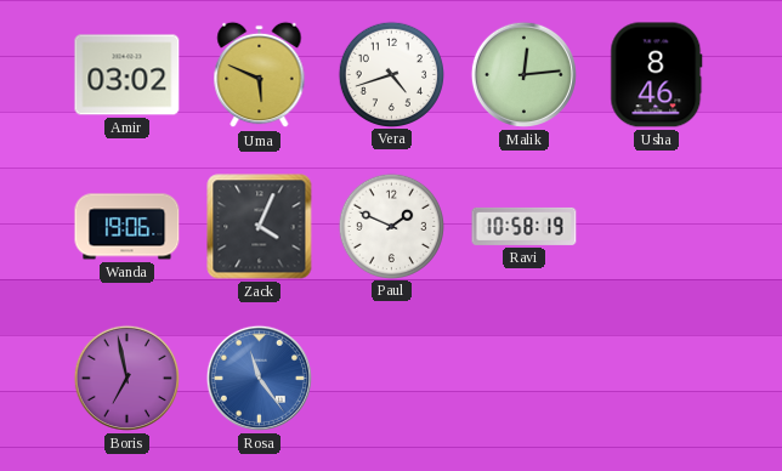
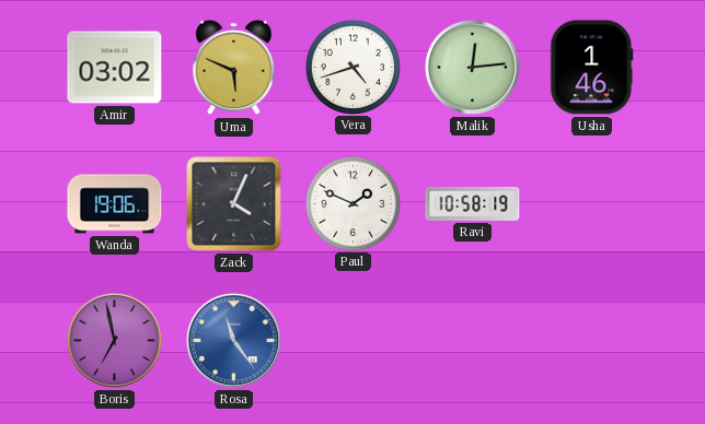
Usha: 8:46 -> 1:46
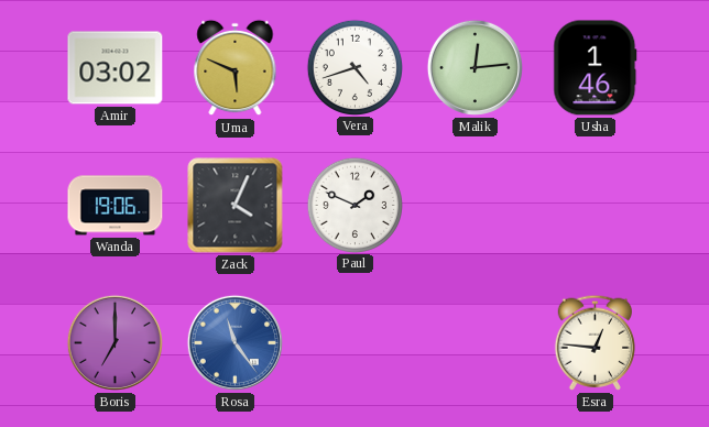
Ravi: 10:58 -> none
Boris: 6:58 -> 7:00
Esra: none -> 12:46
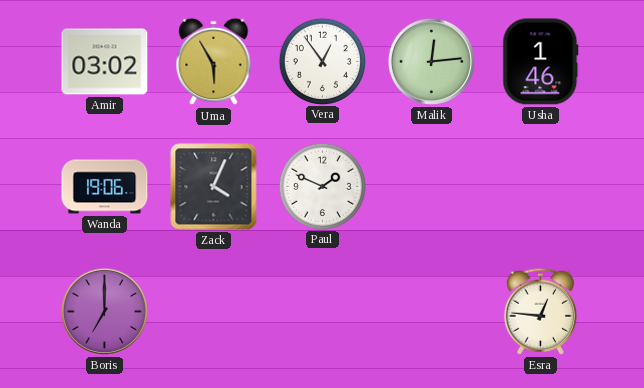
Uma: 5:49 -> 5:55
Vera: 4:42 -> 12:54
Rosa: 11:24 -> none
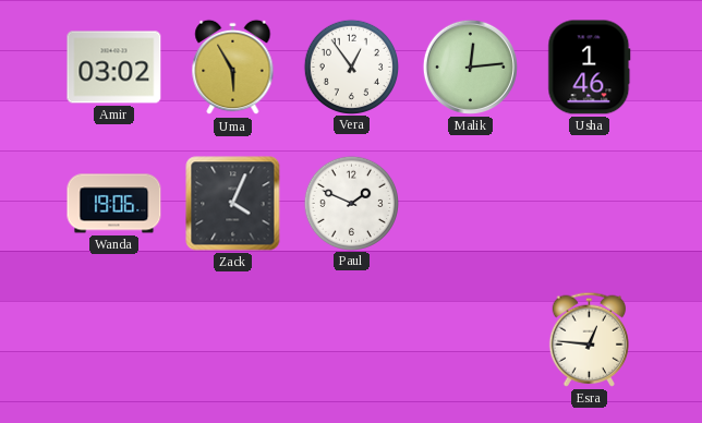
Boris: 7:00 -> none
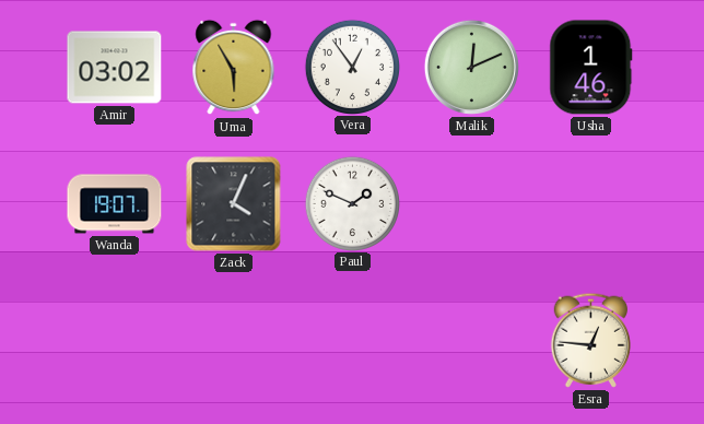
Malik: 12:14 -> 12:11
Wanda: 19:06 -> 19:07
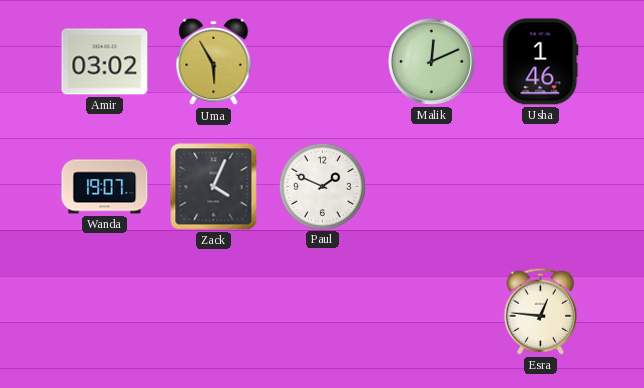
Vera: 12:54 -> none
